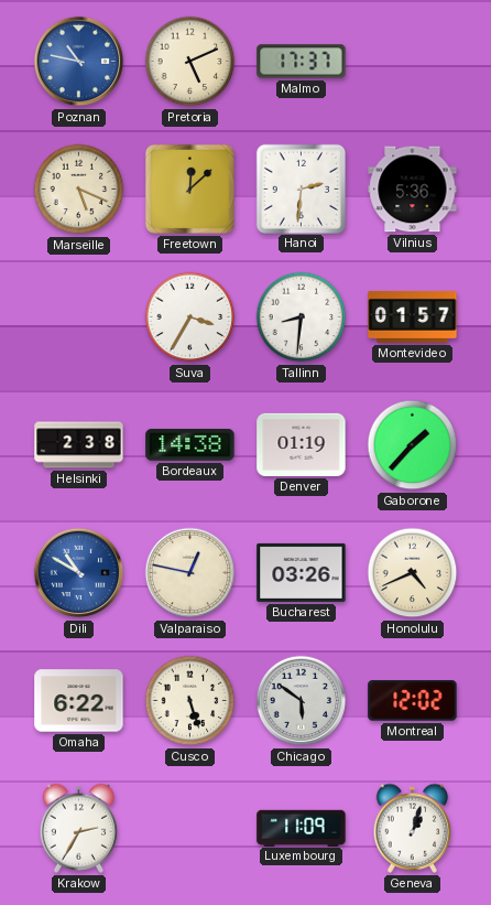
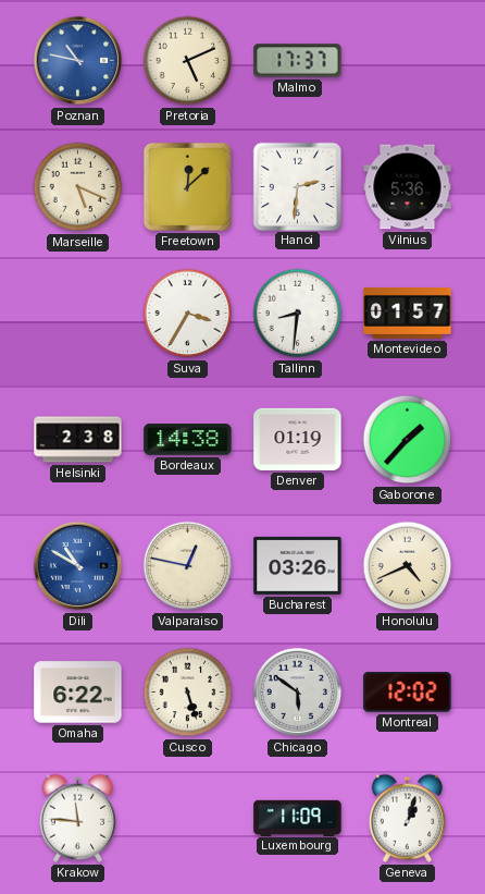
Krakow: 2:35 -> 11:46
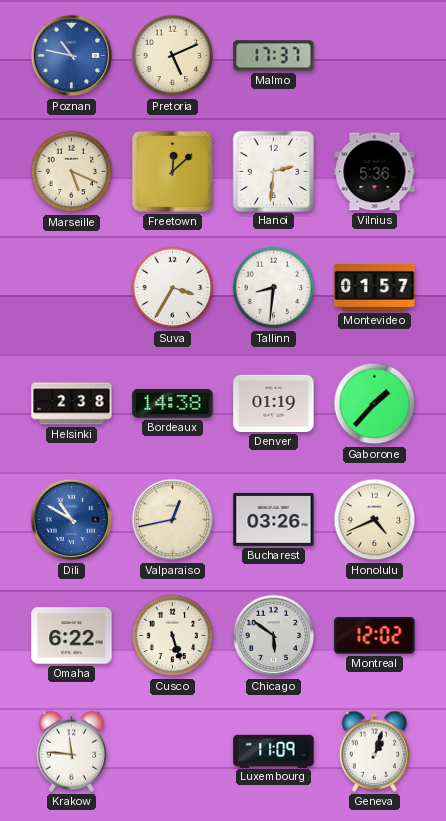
Valparaiso: 12:47 -> 12:43
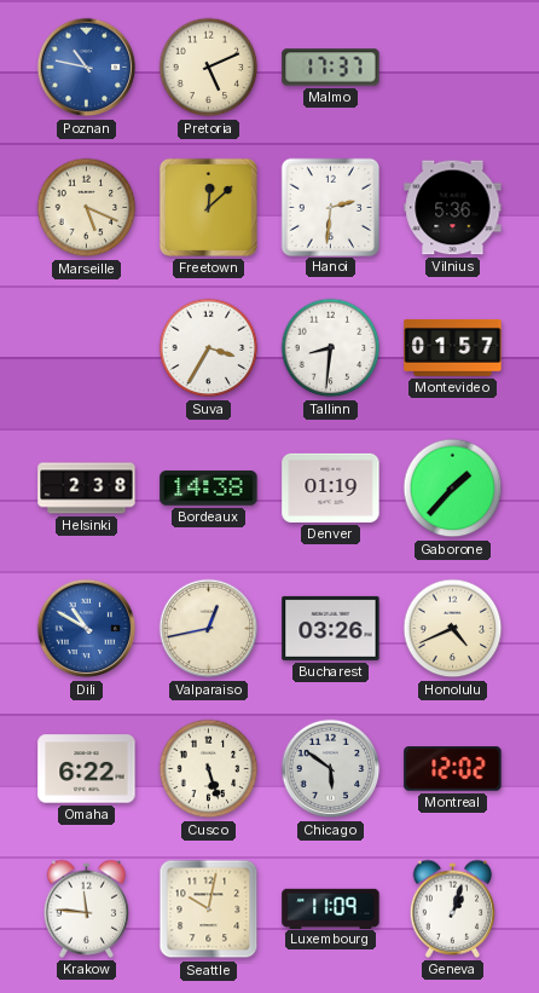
Seattle: none -> 10:02
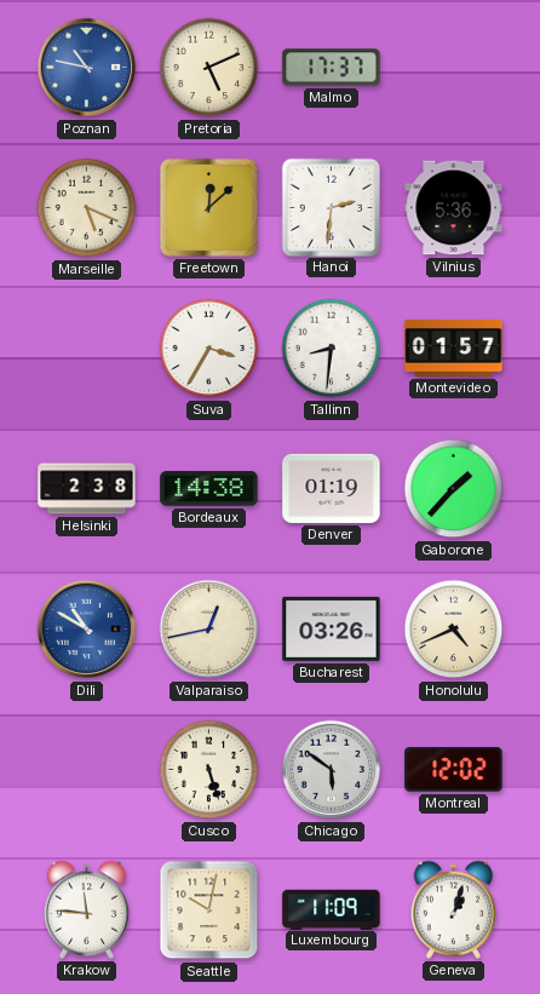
Omaha: 6:22 -> none
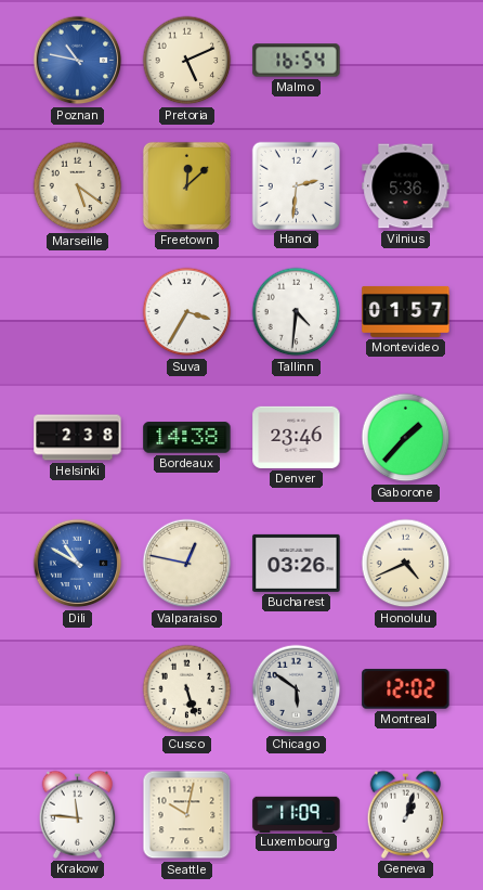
Malmo: 17:37 -> 16:54
Marseille: 5:19 -> 5:21
Tallinn: 8:31 -> 4:31
Denver: 01:19 -> 23:46
Valparaiso: 12:43 -> 12:47
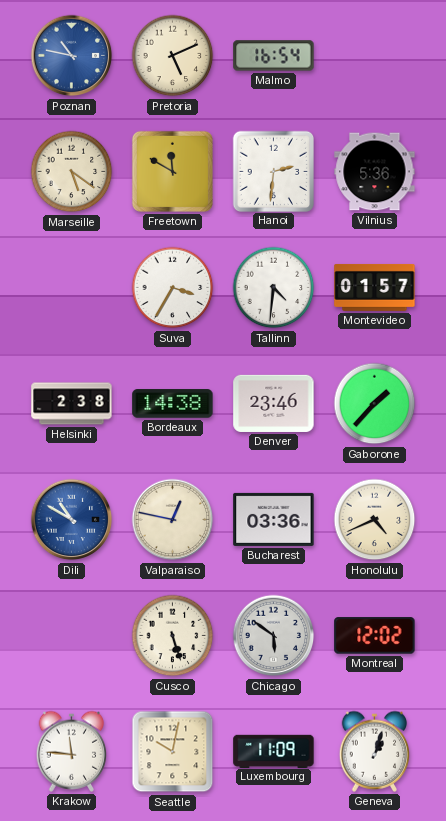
Freetown: 12:08 -> 11:50
Bucharest: 03:26 -> 03:36
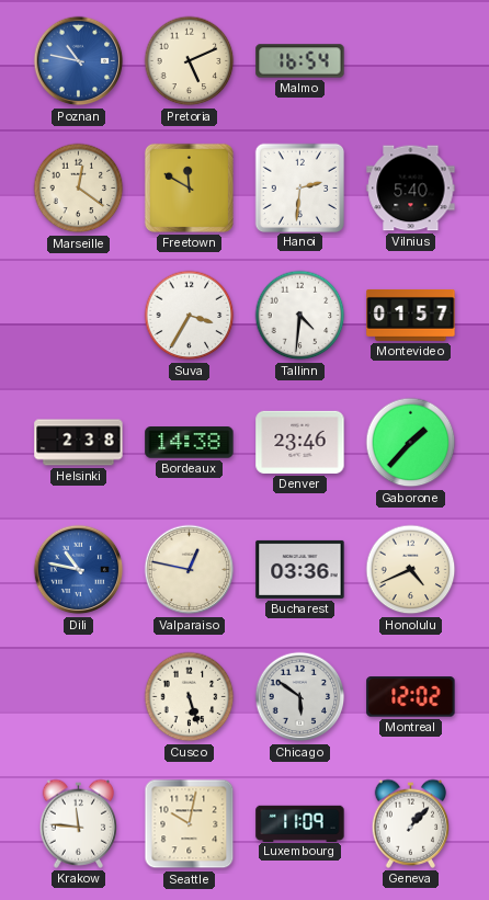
Marseille: 5:21 -> 12:21
Vilnius: 5:36 -> 5:40
Dili: 10:50 -> 10:47
Geneva: 1:03 -> 1:07
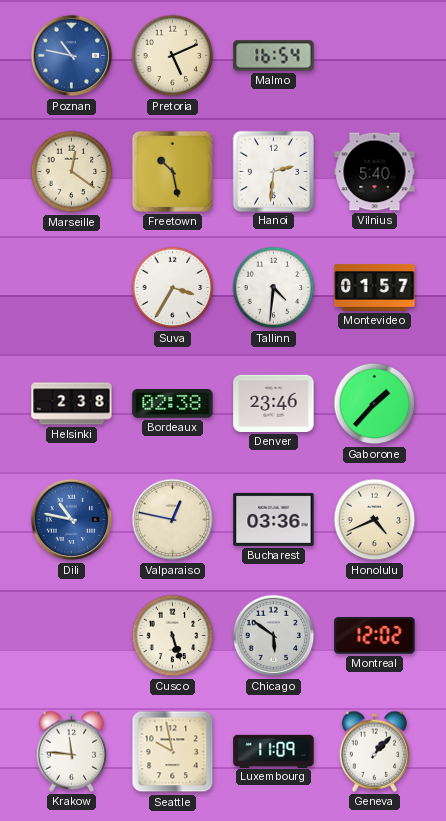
Freetown: 11:50 -> 10:28
Bordeaux: 14:38 -> 02:38
Seattle: 10:02 -> 9:58
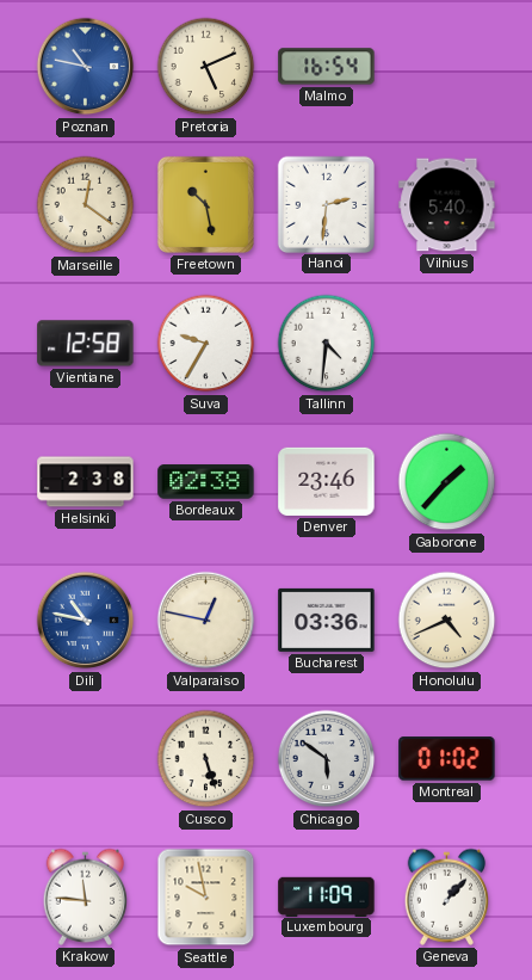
Vientiane: none -> 12:58
Suva: 3:35 -> 9:35
Montevideo: 01:57 -> none
Montreal: 12:02 -> 01:02
